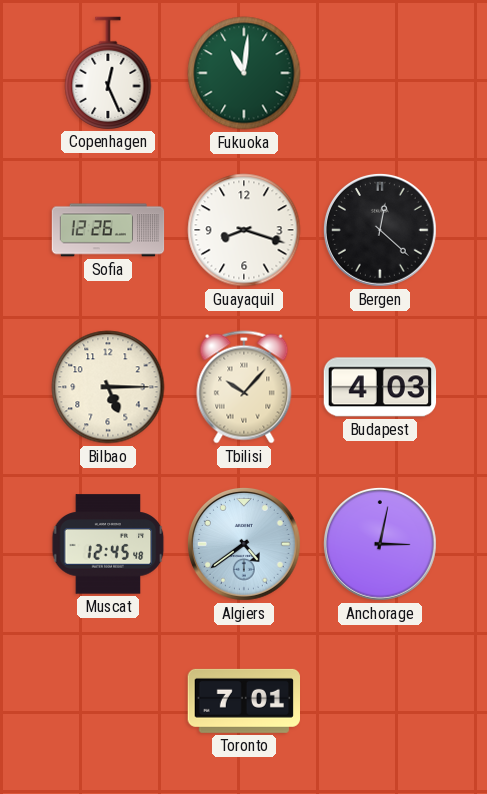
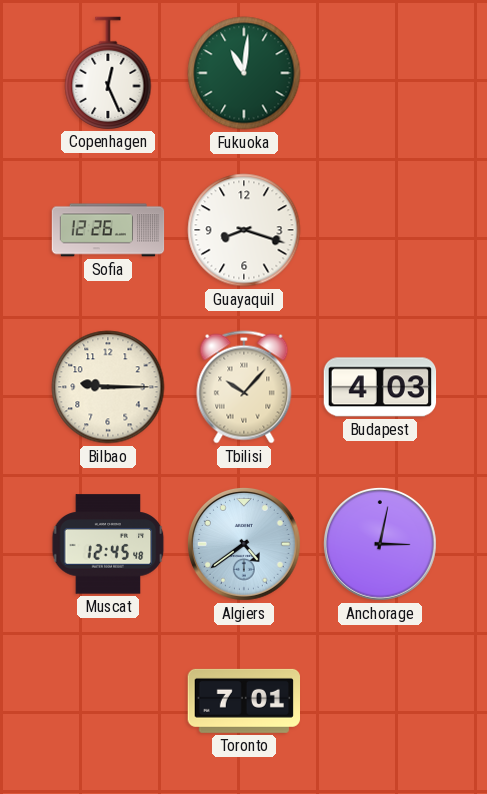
Bergen: 12:22 -> none
Bilbao: 5:15 -> 9:15
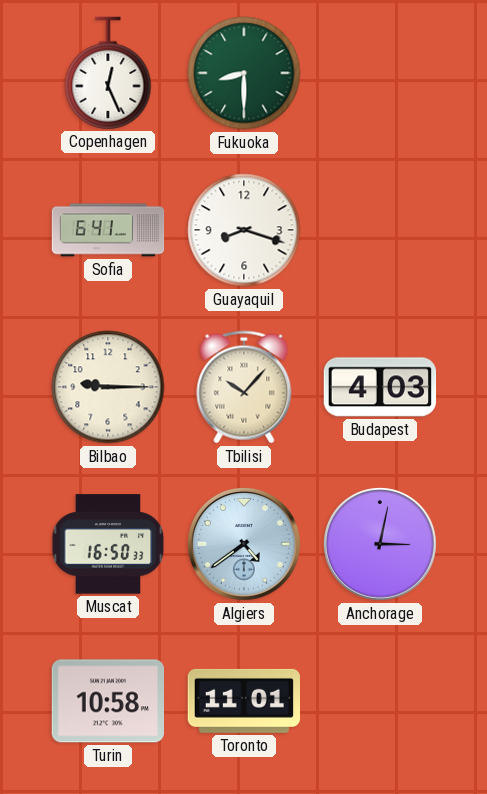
Fukuoka: 11:01 -> 8:30
Sofia: 12:26 -> 6:41
Muscat: 12:45 -> 16:50
Turin: none -> 10:58
Toronto: 7:01 -> 11:01
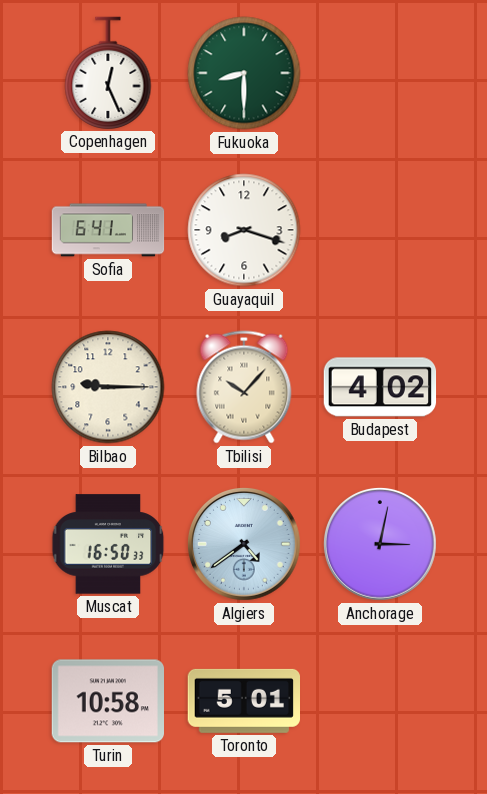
Budapest: 4:03 -> 4:02
Toronto: 11:01 -> 5:01
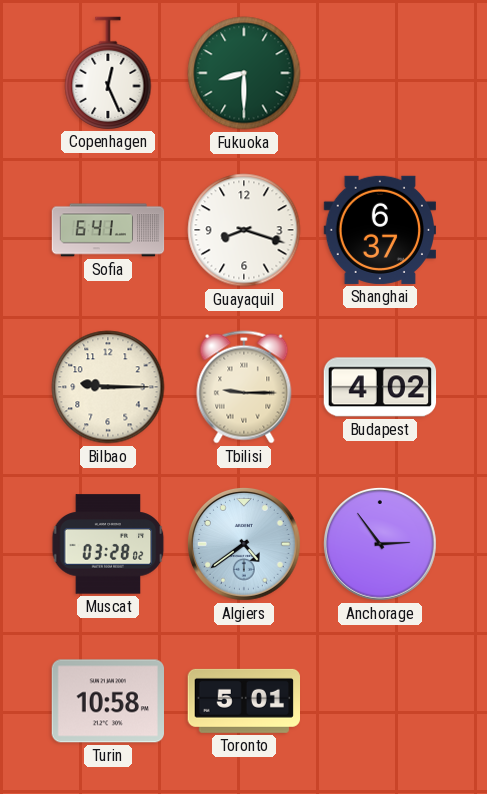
Shanghai: none -> 6:37
Tbilisi: 10:07 -> 9:15
Muscat: 16:50 -> 03:28
Anchorage: 3:02 -> 2:54
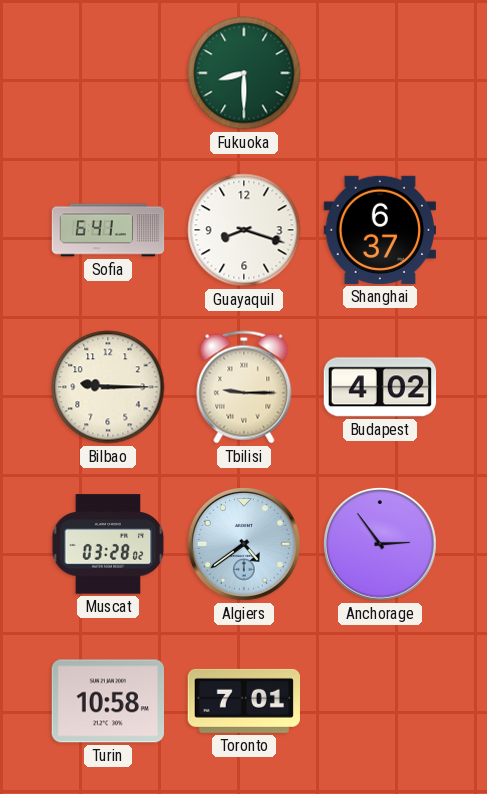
Copenhagen: 12:26 -> none
Toronto: 5:01 -> 7:01
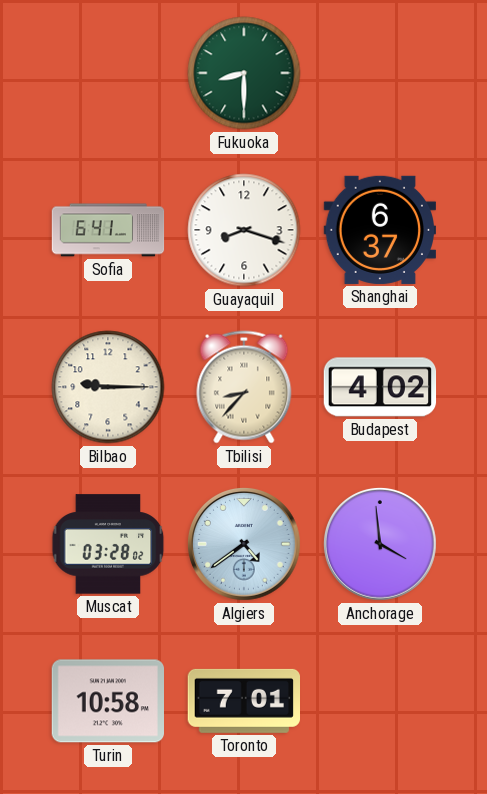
Tbilisi: 9:15 -> 8:37
Anchorage: 2:54 -> 3:59
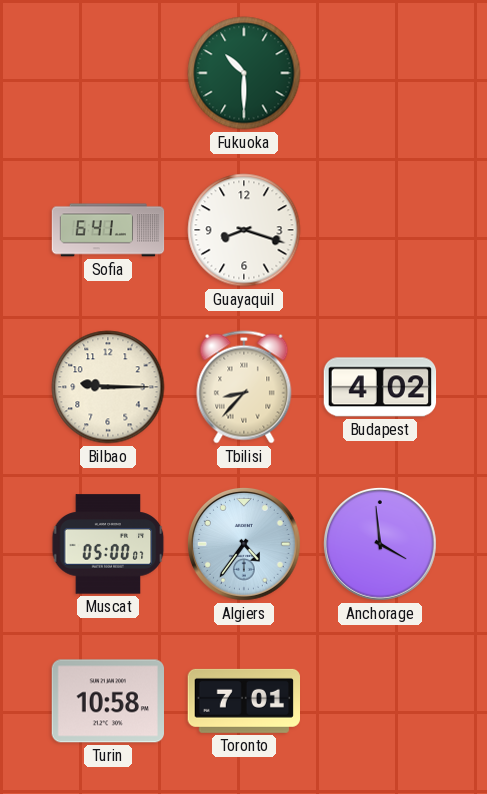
Fukuoka: 8:30 -> 10:30
Shanghai: 6:37 -> none
Muscat: 03:28 -> 05:00
Algiers: 4:39 -> 4:36
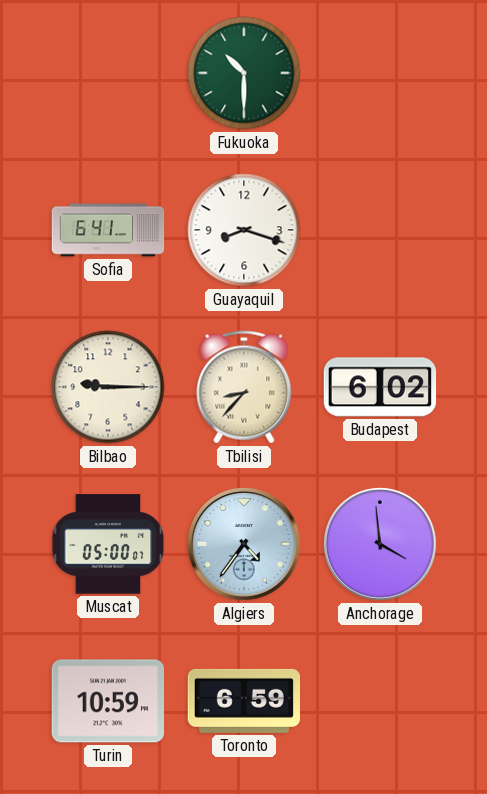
Budapest: 4:02 -> 6:02
Turin: 10:58 -> 10:59
Toronto: 7:01 -> 6:59
